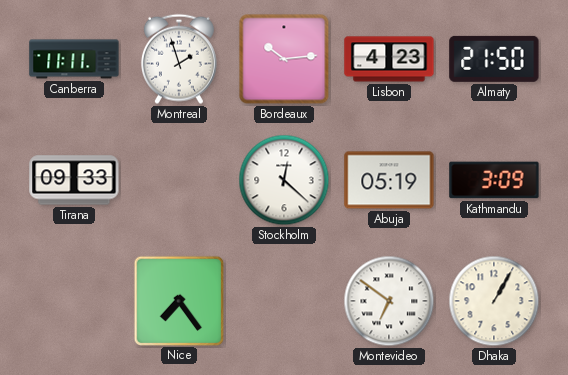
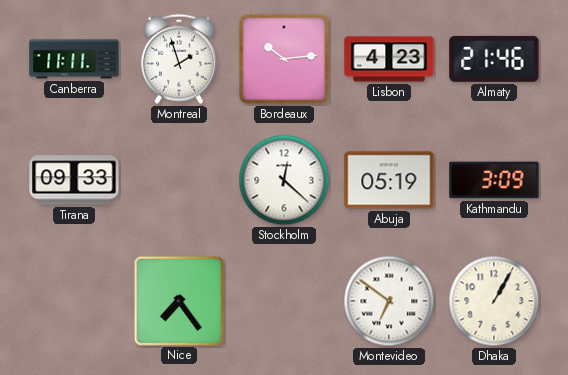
Almaty: 21:50 -> 21:46
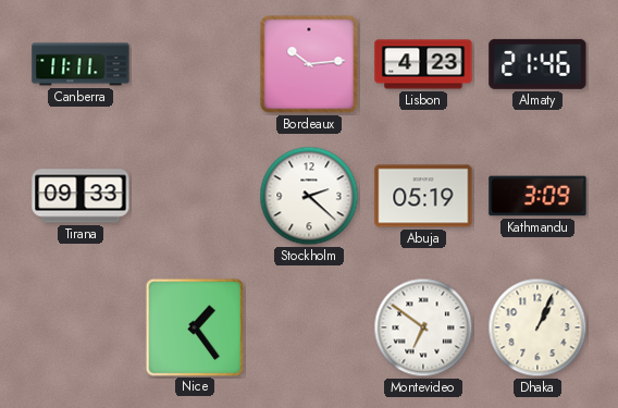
Montreal: 1:57 -> none
Stockholm: 12:22 -> 2:22
Nice: 7:24 -> 1:24
Dhaka: 1:05 -> 1:04
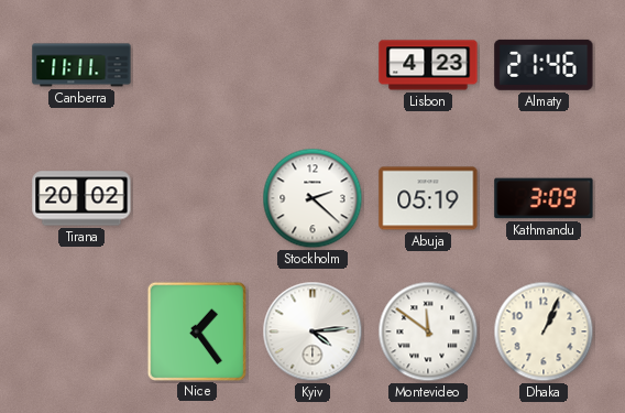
Bordeaux: 10:14 -> none
Tirana: 09:33 -> 20:02
Kyiv: none -> 4:14
Montevideo: 6:51 -> 11:51
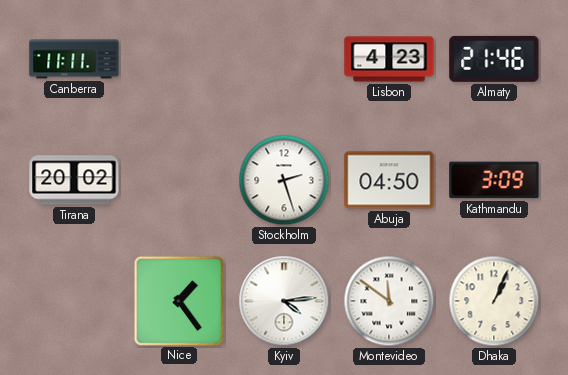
Stockholm: 2:22 -> 2:27
Abuja: 05:19 -> 04:50
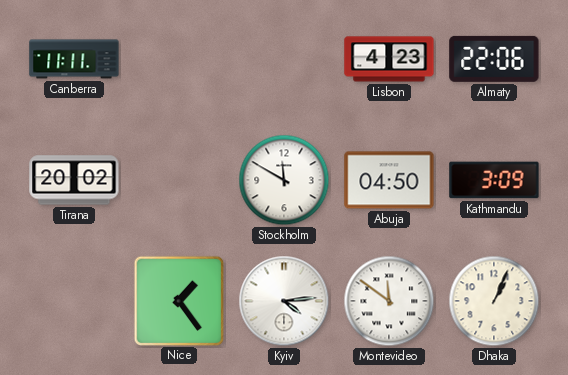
Almaty: 21:46 -> 22:06
Stockholm: 2:27 -> 11:50
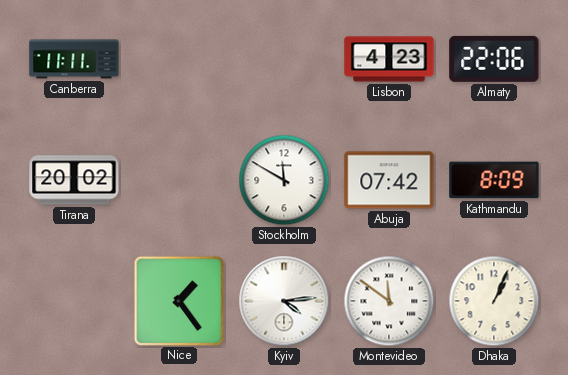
Abuja: 04:50 -> 07:42
Kathmandu: 3:09 -> 8:09
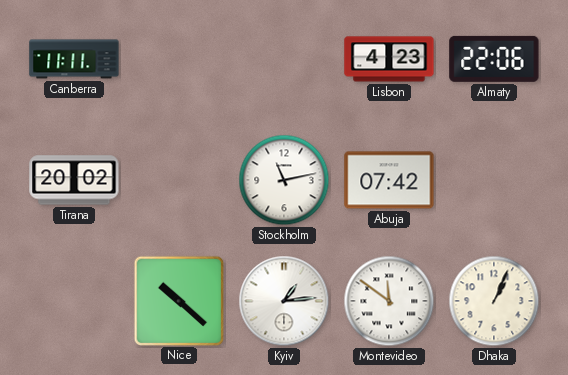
Stockholm: 11:50 -> 11:13
Kathmandu: 8:09 -> none
Nice: 1:24 -> 10:22
Kyiv: 4:14 -> 1:14
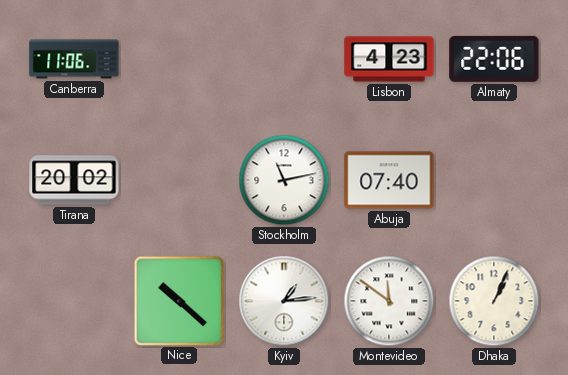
Canberra: 11:11 -> 11:06
Abuja: 07:42 -> 07:40
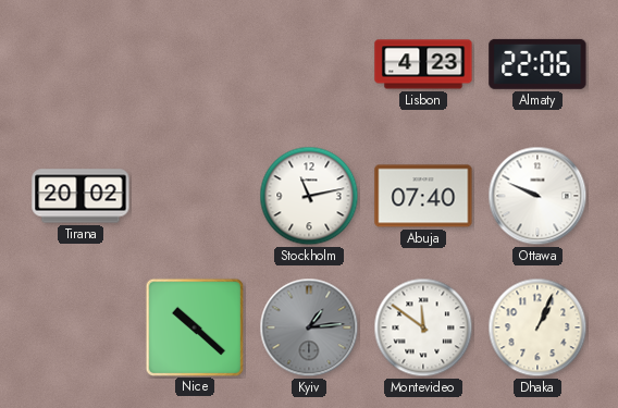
Canberra: 11:06 -> none
Ottawa: none -> 9:49
Kyiv dial: white -> grey
